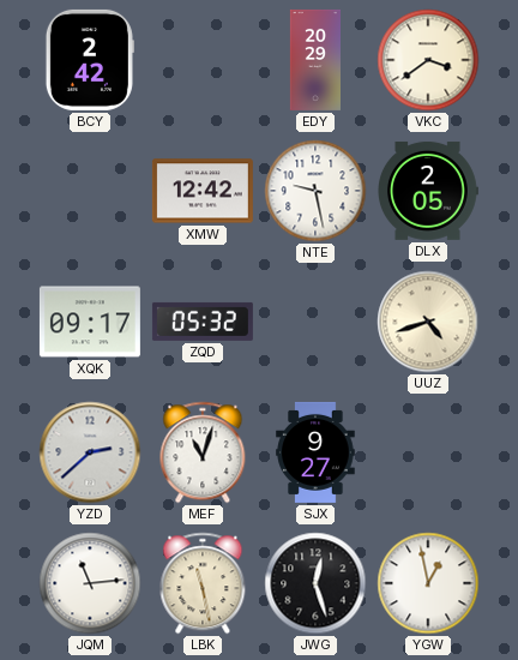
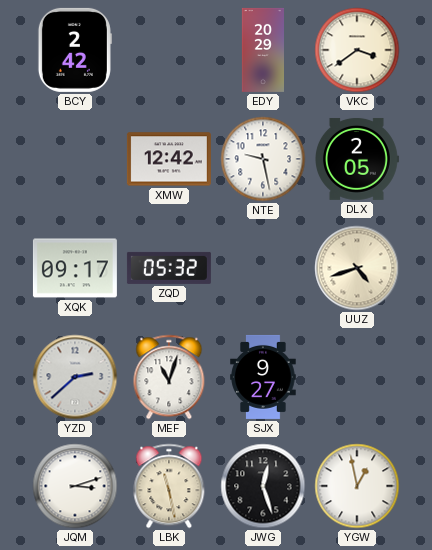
JQM: 11:14 -> 3:12
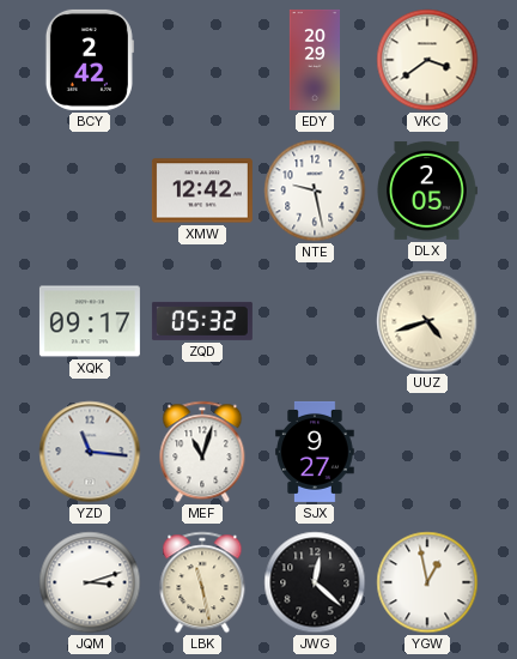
YZD: 2:38 -> 11:16
JWG: 12:27 -> 12:22
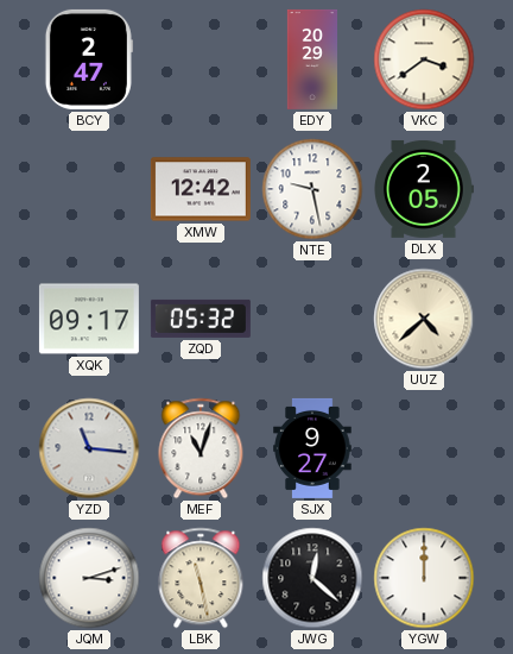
BCY: 2:42 -> 2:47
UUZ: 4:42 -> 4:38
YGW: 12:58 -> 12:00
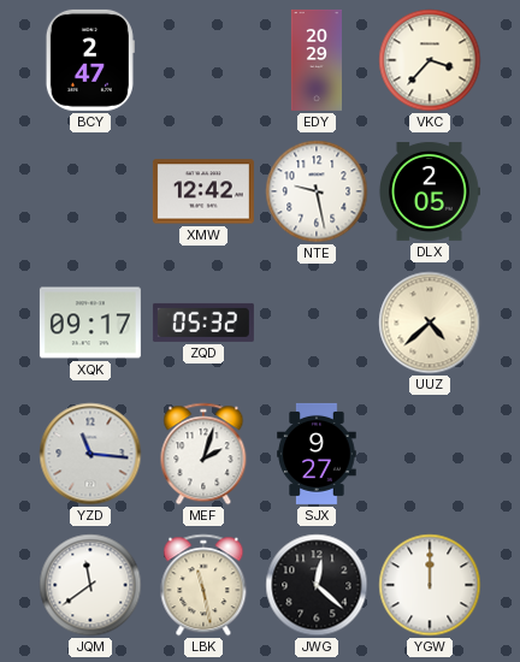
VKC: 3:39 -> 3:37
MEF: 11:03 -> 2:03
JQM: 3:12 -> 11:39
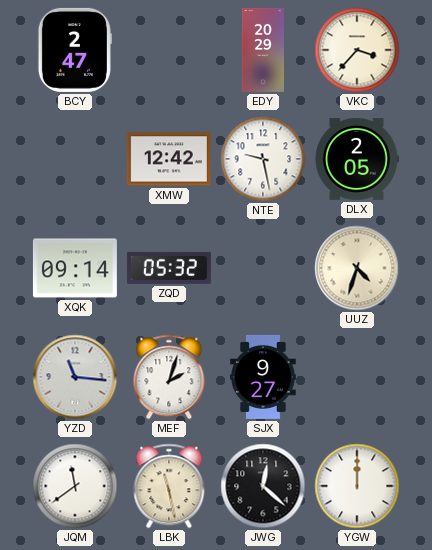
XQK: 09:17 -> 09:14
UUZ: 4:38 -> 4:33
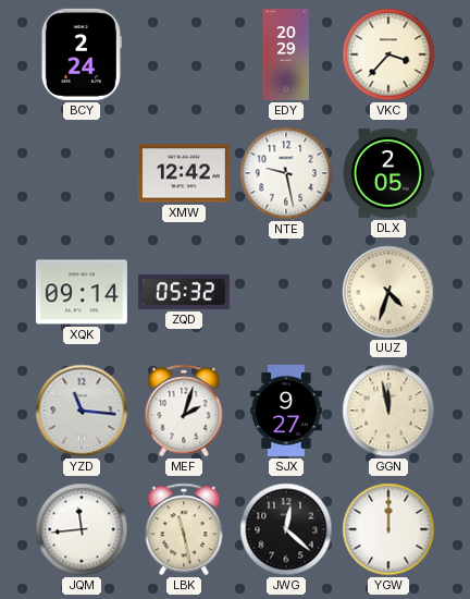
BCY: 2:47 -> 2:24
GGN: none -> 11:58
JQM: 11:39 -> 11:44
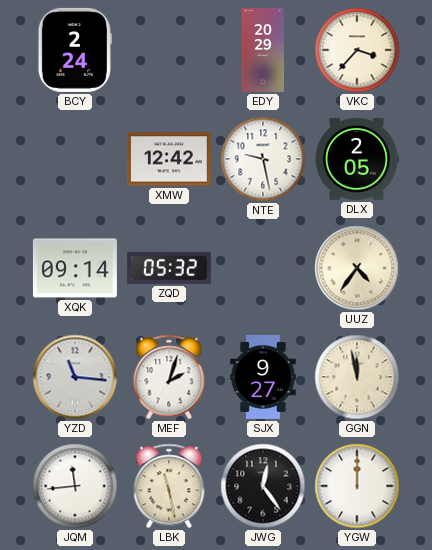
UUZ: 4:33 -> 4:36
JWG: 12:22 -> 12:24
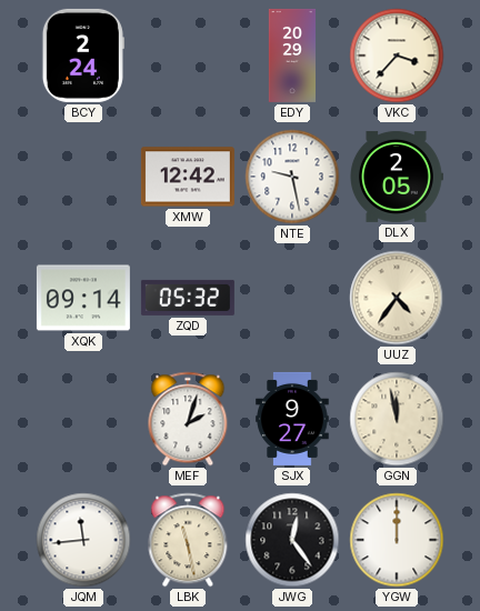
YZD: 11:16 -> none
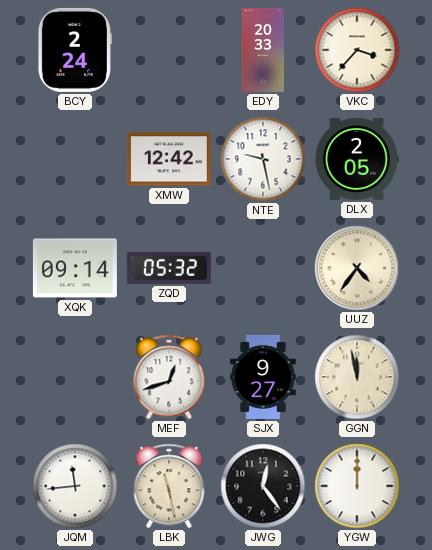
EDY: 20:29 -> 20:33
MEF: 2:03 -> 12:42
